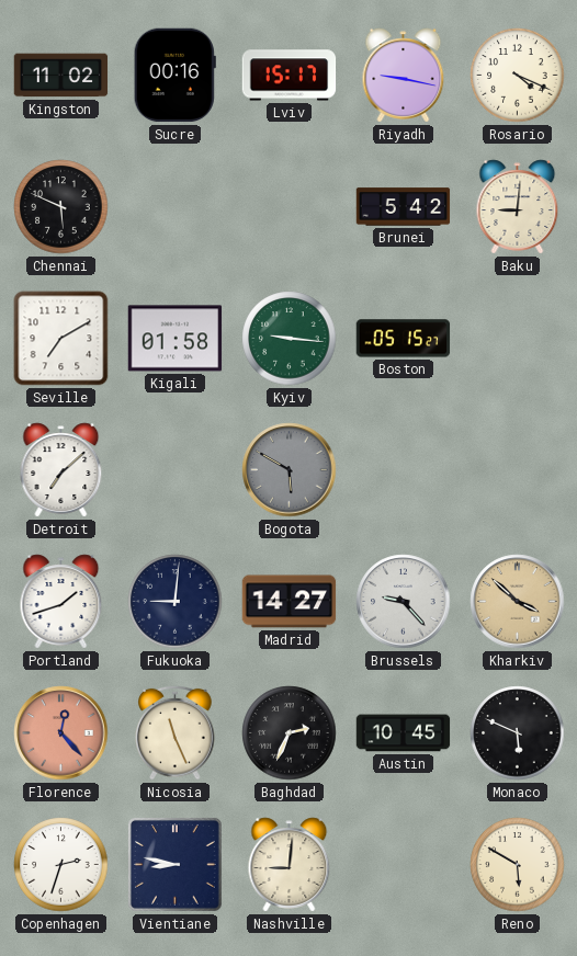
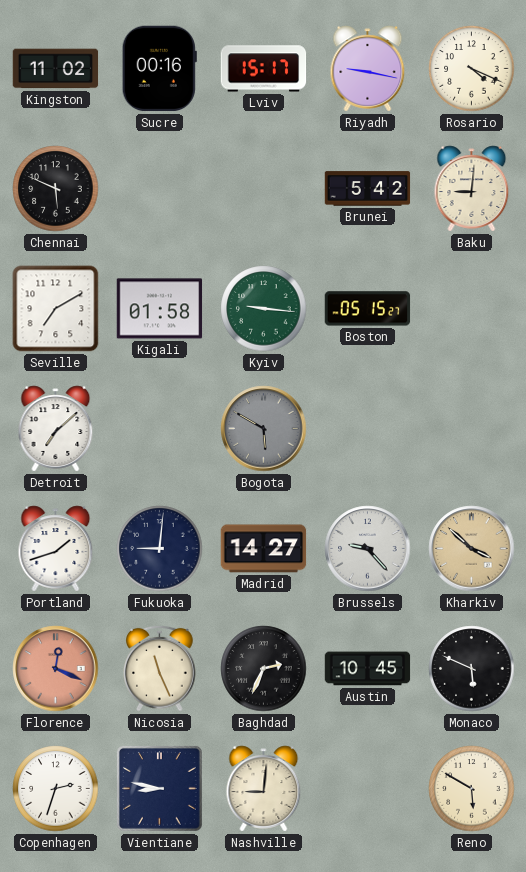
Florence: 12:23 -> 12:19
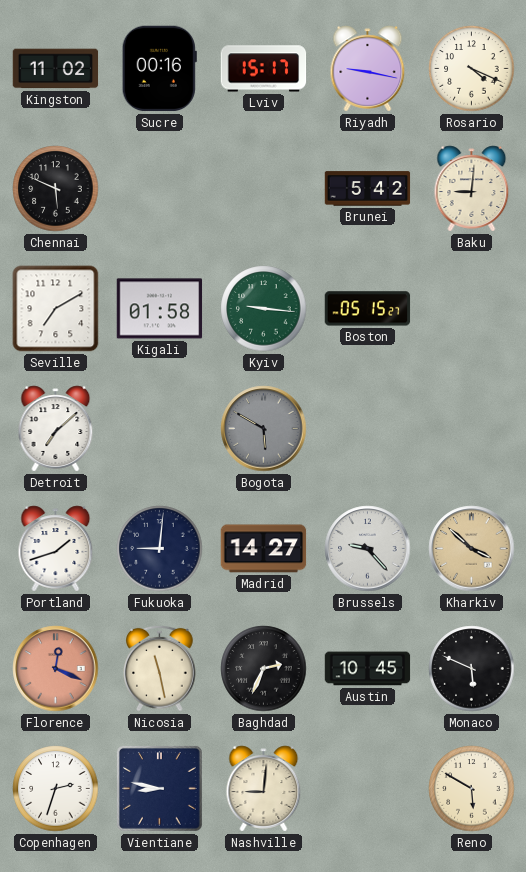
Nicosia: 11:26 -> 11:28
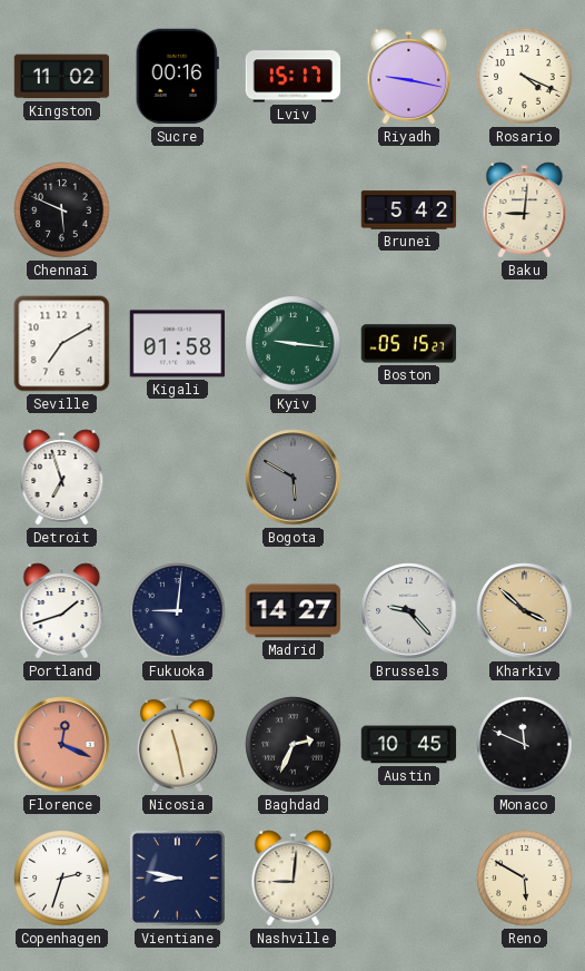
Detroit: 7:08 -> 6:57
Monaco: 5:49 -> 11:49
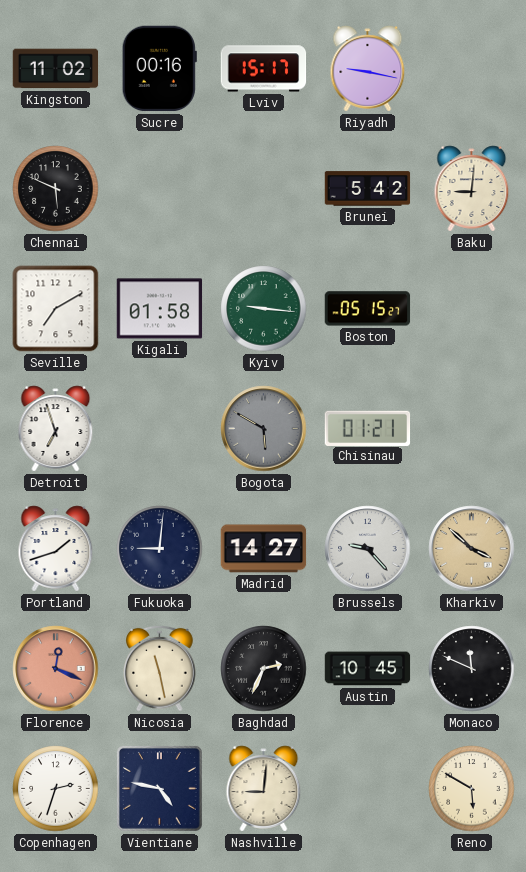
Rosario: 4:19 -> none
Chisinau: none -> 01:21
Vientiane: 8:47 -> 4:47
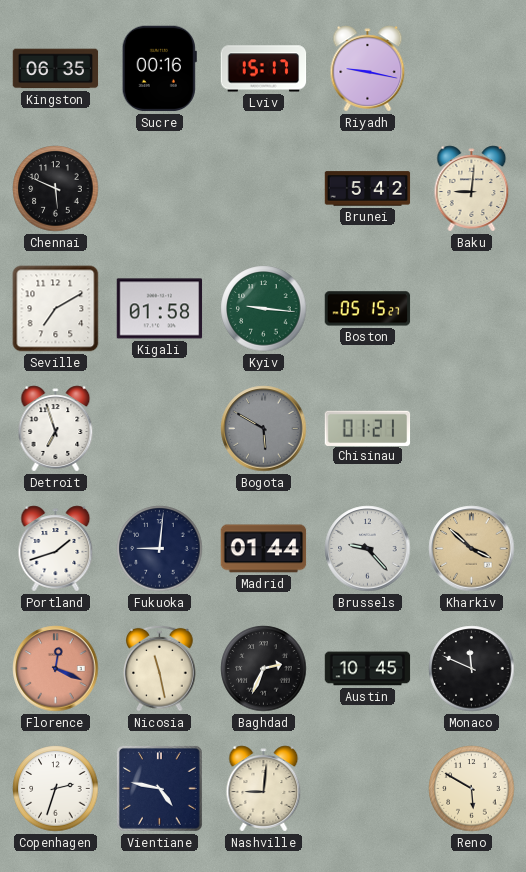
Kingston: 11:02 -> 06:35
Madrid: 14:27 -> 01:44
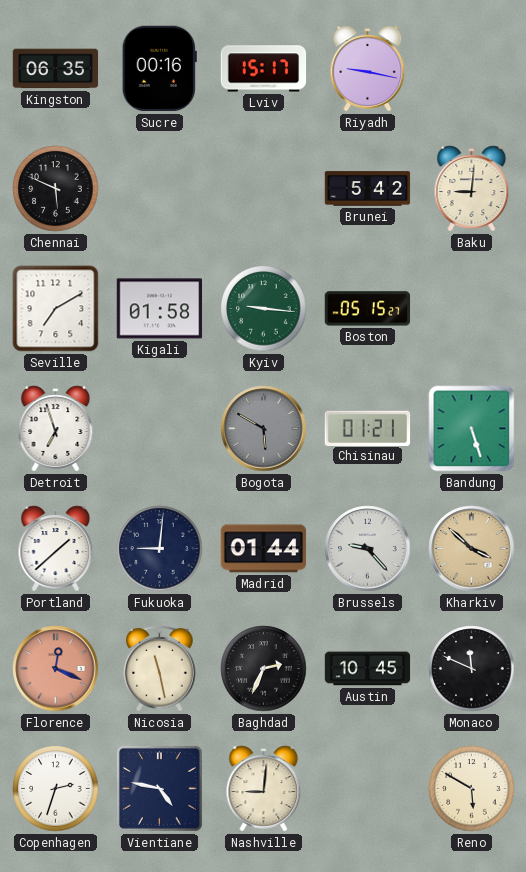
Bandung: none -> 5:27
Portland: 1:42 -> 1:38
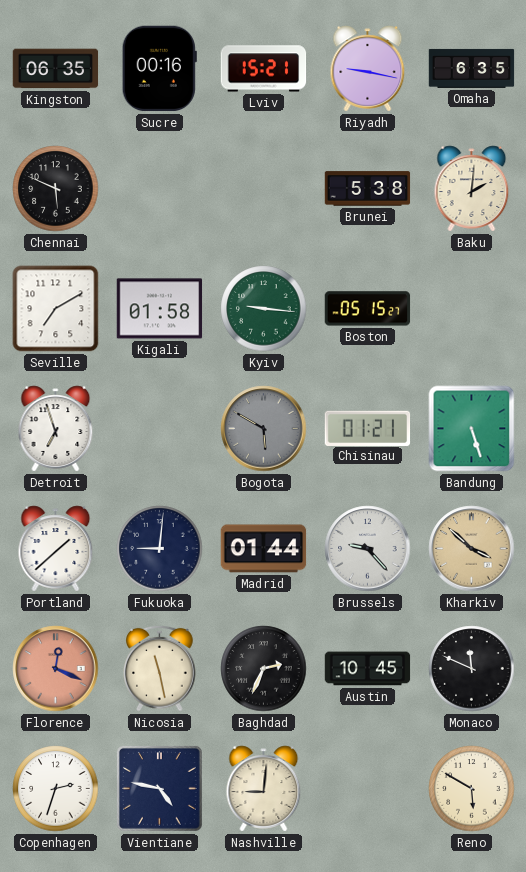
Lviv: 15:17 -> 15:21
Omaha: none -> 6:35
Brunei: 5:42 -> 5:38
Baku: 9:01 -> 2:01
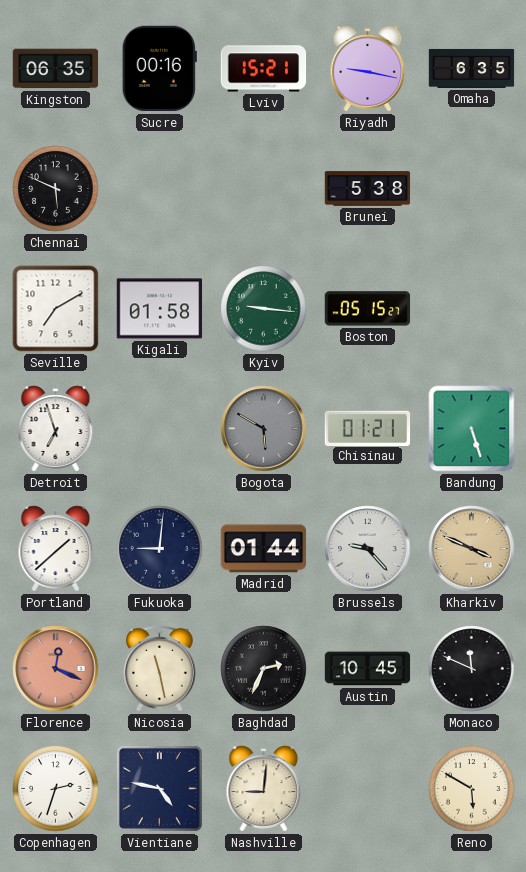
Baku: 2:01 -> none
Kharkiv: 3:52 -> 3:49
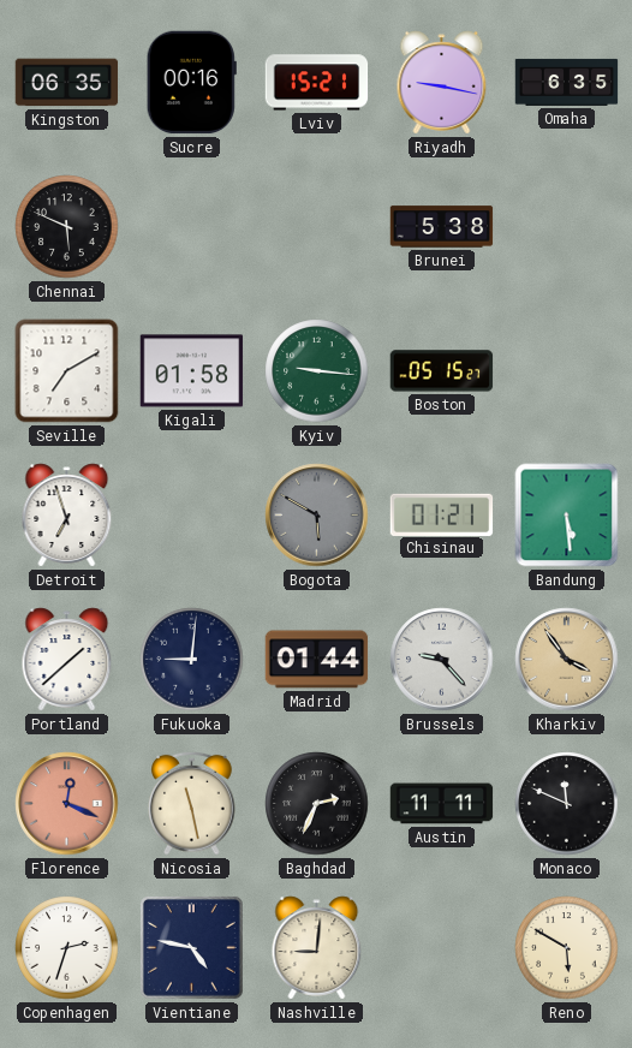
Bandung: 5:27 -> 5:29
Kharkiv: 3:49 -> 3:54
Austin: 10:45 -> 11:11
